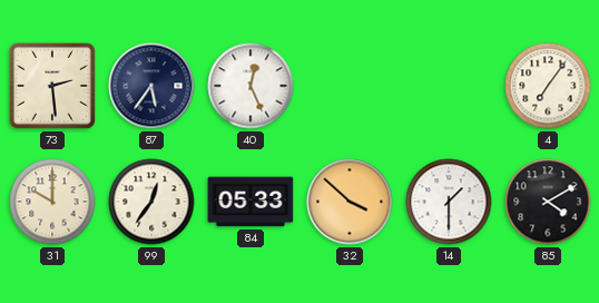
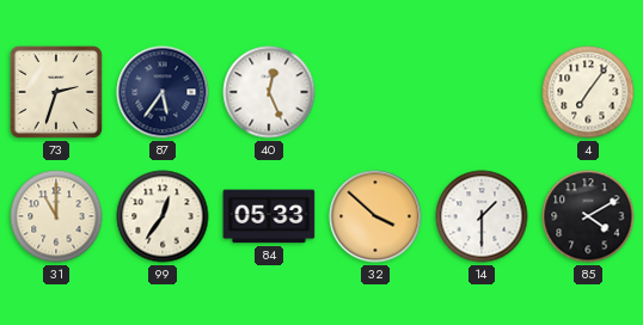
73: 2:29 -> 2:33
31: 10:00 -> 11:00
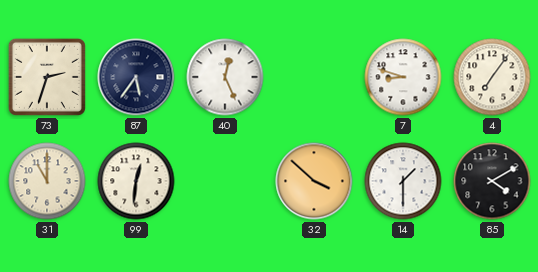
7: none -> 8:48
99: 12:36 -> 12:31
84: 05:33 -> none
